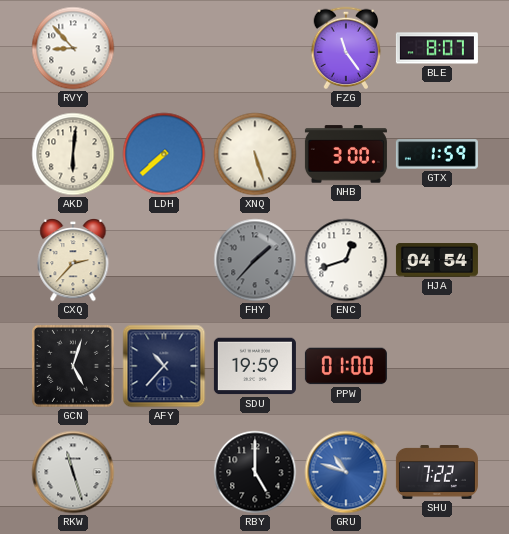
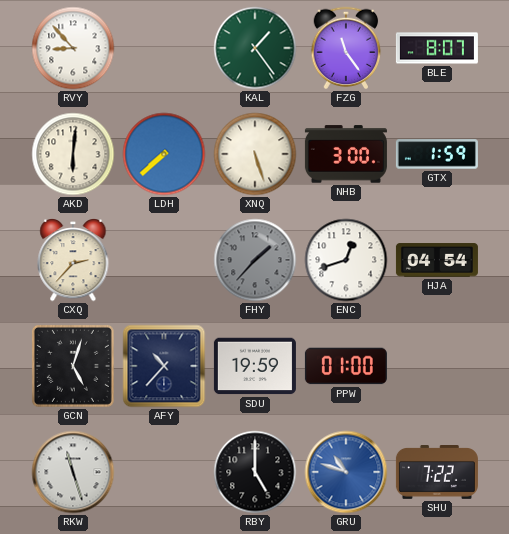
KAL: none -> 1:24
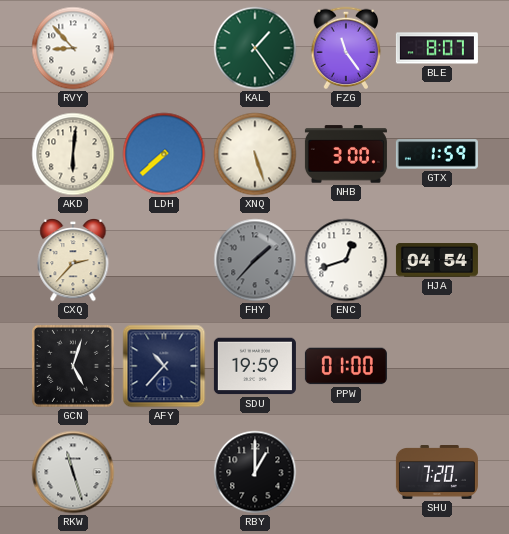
RBY: 5:00 -> 1:00
GRU: 10:48 -> none
SHU: 7:22 -> 7:20
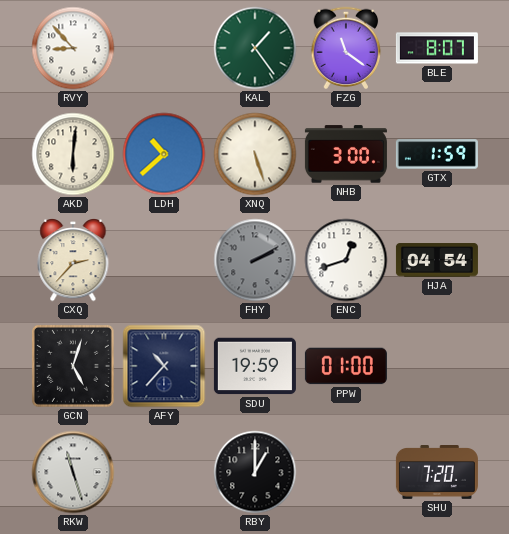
FZG: 11:24 -> 11:21
LDH: 7:38 -> 10:38
FHY: 1:37 -> 2:10
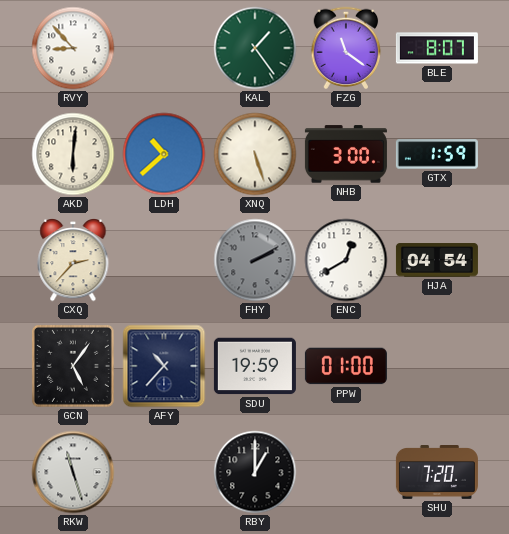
ENC: 12:42 -> 12:40
GCN: 5:03 -> 5:06
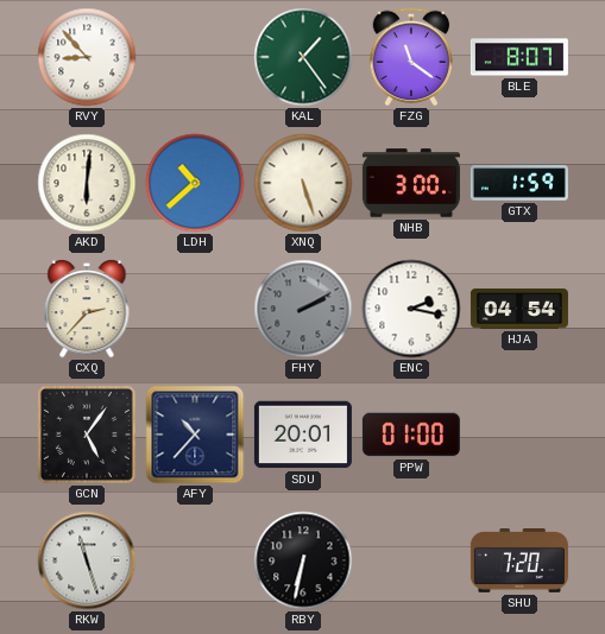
ENC: 12:40 -> 2:17
SDU: 19:59 -> 20:01
RBY: 1:00 -> 6:32
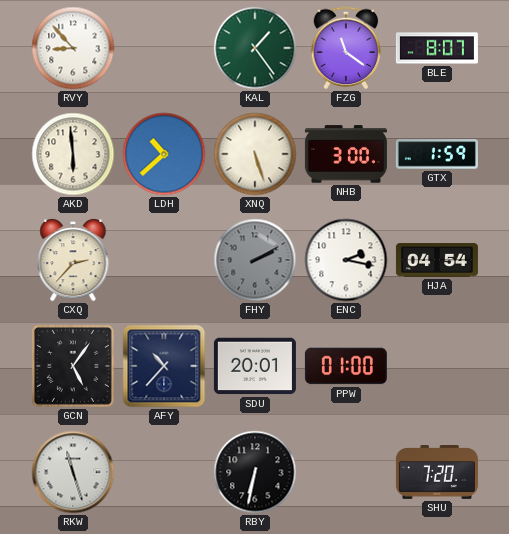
AKD: 6:01 -> 5:59
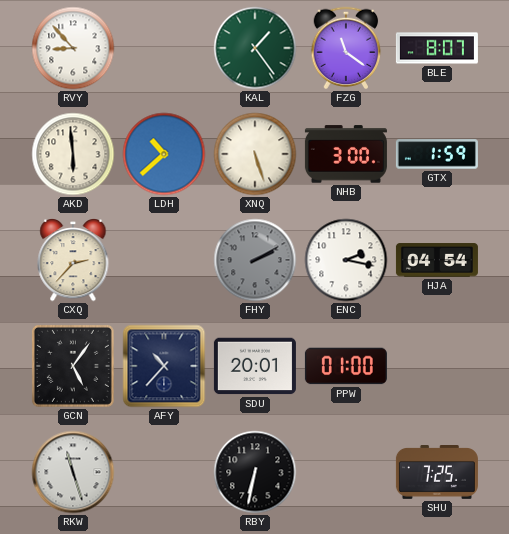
SHU: 7:20 -> 7:25
